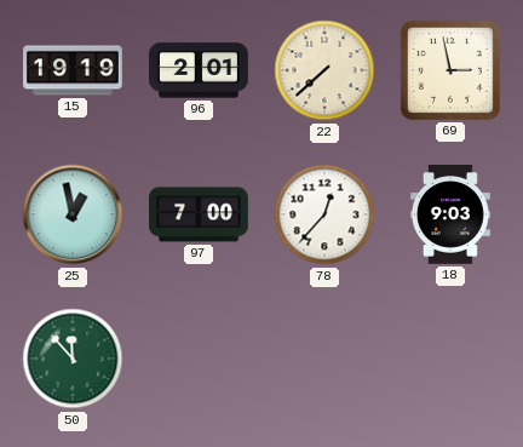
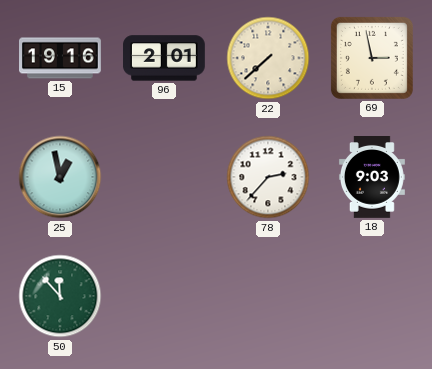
15: 19:19 -> 19:16
97: 7:00 -> none
78: 12:37 -> 2:37
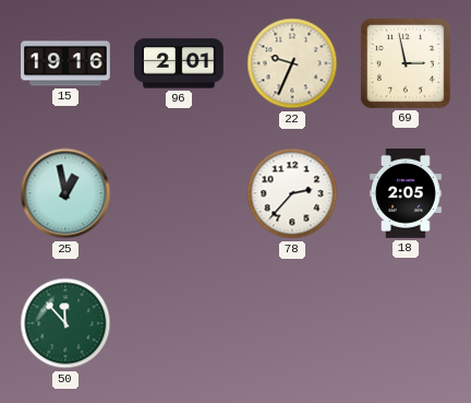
22: 7:38 -> 9:34
18: 9:03 -> 2:05
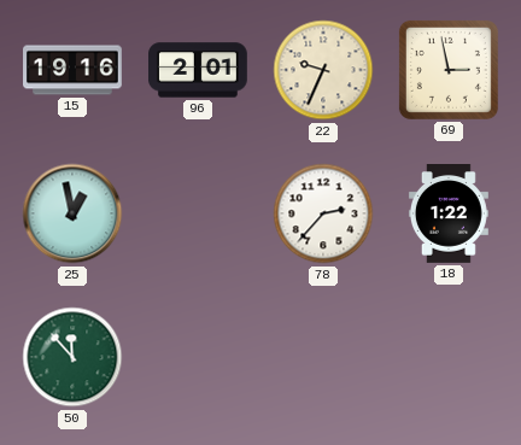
18: 2:05 -> 1:22
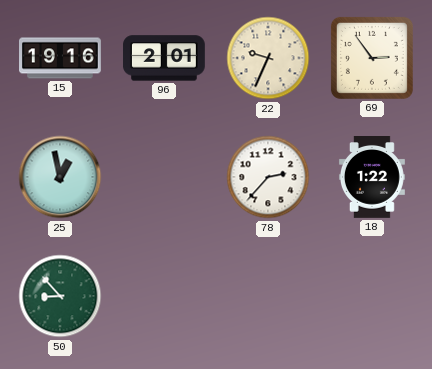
69: 2:58 -> 2:54
50: 11:53 -> 8:53
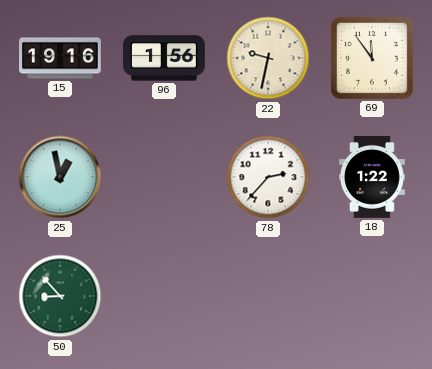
96: 2:01 -> 1:56
22: 9:34 -> 9:32
69: 2:54 -> 11:54
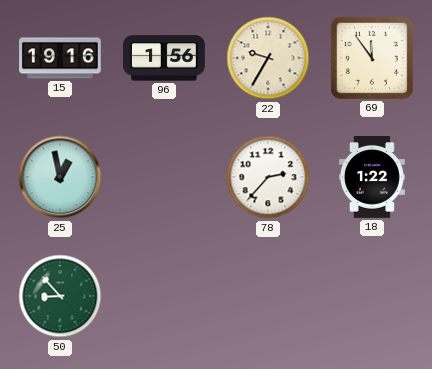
22: 9:32 -> 9:35
